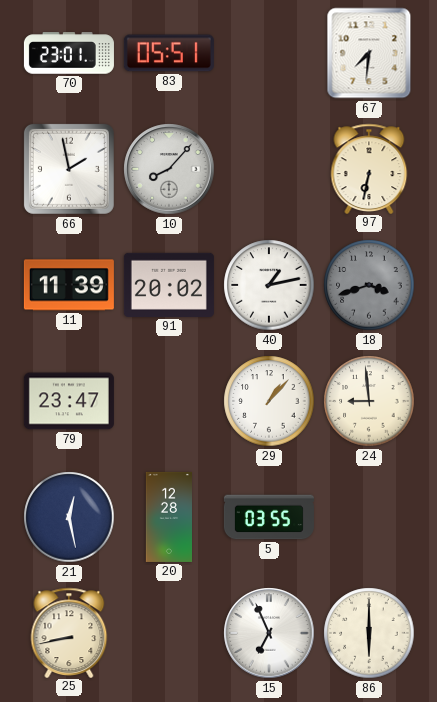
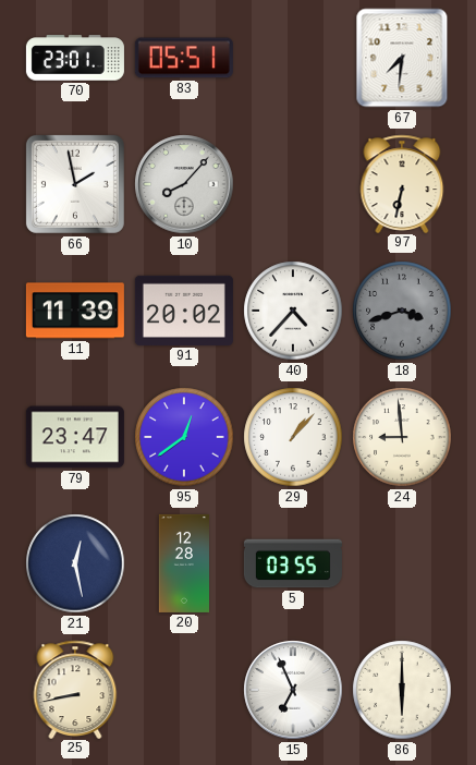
40: 1:13 -> 4:37
95: none -> 12:39
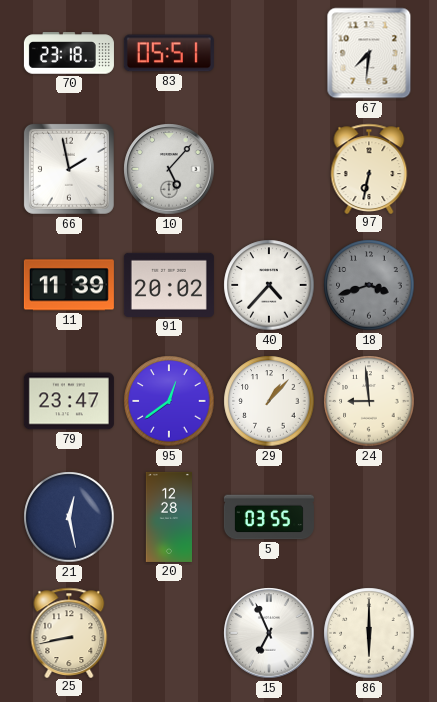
70: 23:01 -> 23:18
10: 8:07 -> 5:07
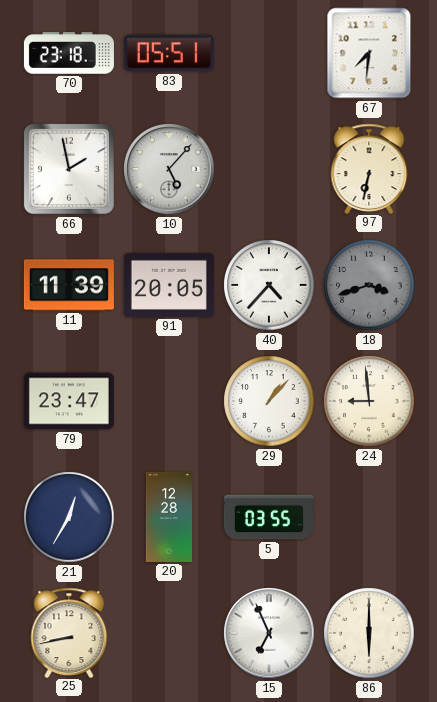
91: 20:02 -> 20:05
95: 12:39 -> none
21: 12:28 -> 12:35
